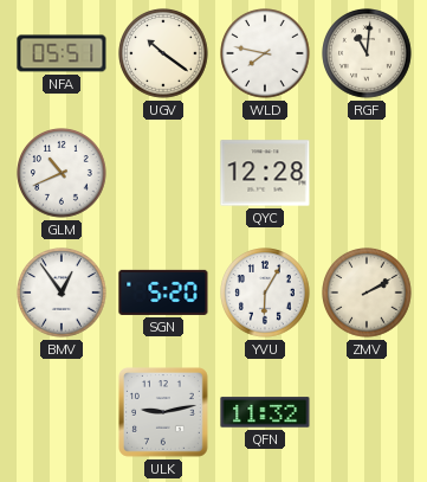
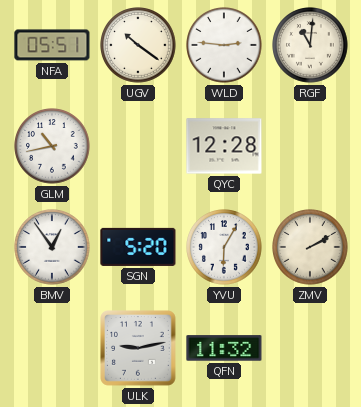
WLD: 7:47 -> 2:46
GLM: 10:41 -> 10:43
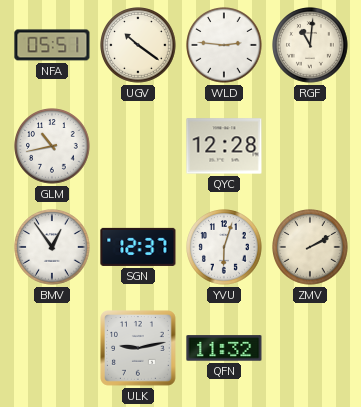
SGN: 5:20 -> 12:37
YVU: 6:05 -> 6:03
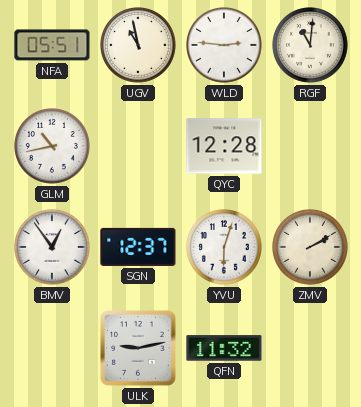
UGV: 10:21 -> 10:58
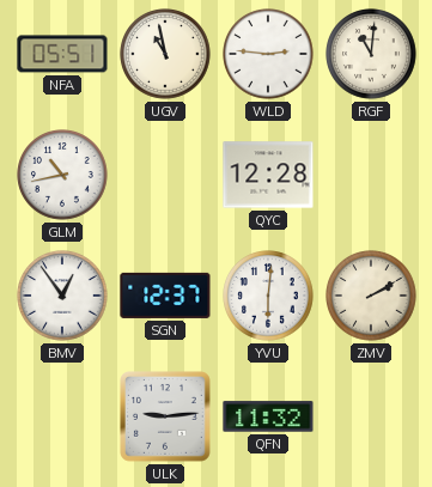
YVU: 6:03 -> 6:01
ULK: 9:13 -> 9:14
